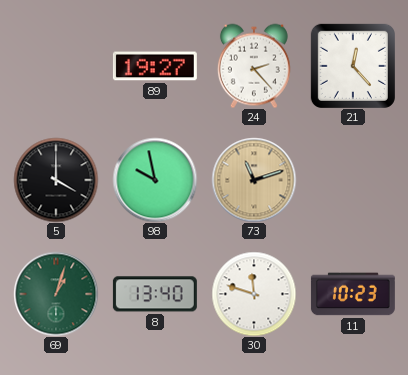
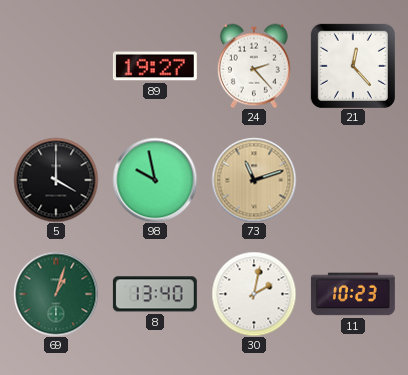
30: 11:48 -> 2:02
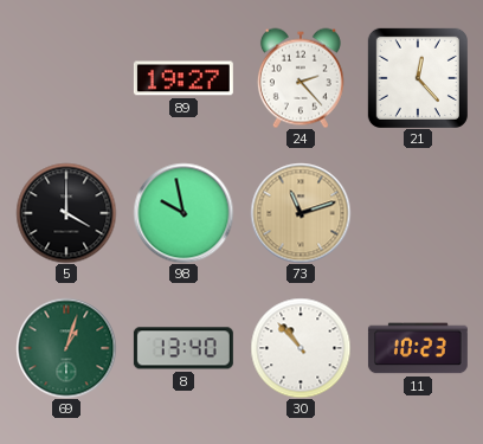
30: 2:02 -> 10:53
